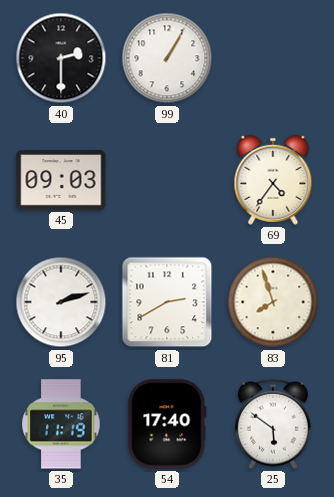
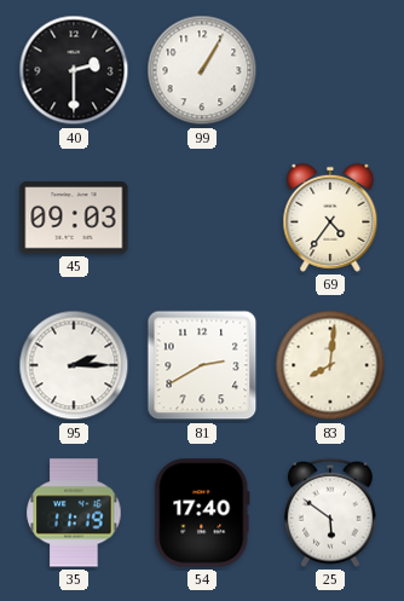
95: 2:12 -> 2:15
83: 7:57 -> 8:01
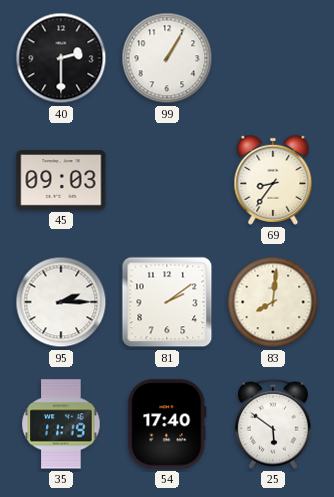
69: 4:36 -> 8:36
81: 2:40 -> 2:09
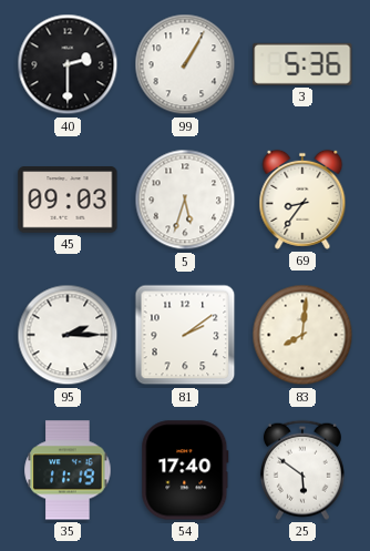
3: none -> 5:36
5: none -> 5:33
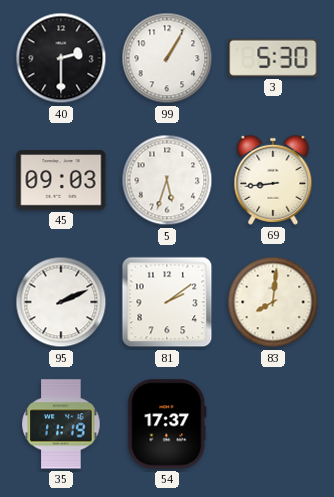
3: 5:36 -> 5:30
69: 8:36 -> 8:44
95: 2:15 -> 2:11
54: 17:40 -> 17:37
25: 5:51 -> none
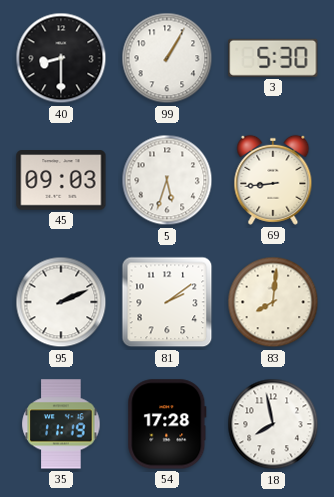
40: 2:30 -> 8:30
54: 17:37 -> 17:28
18: none -> 7:58
